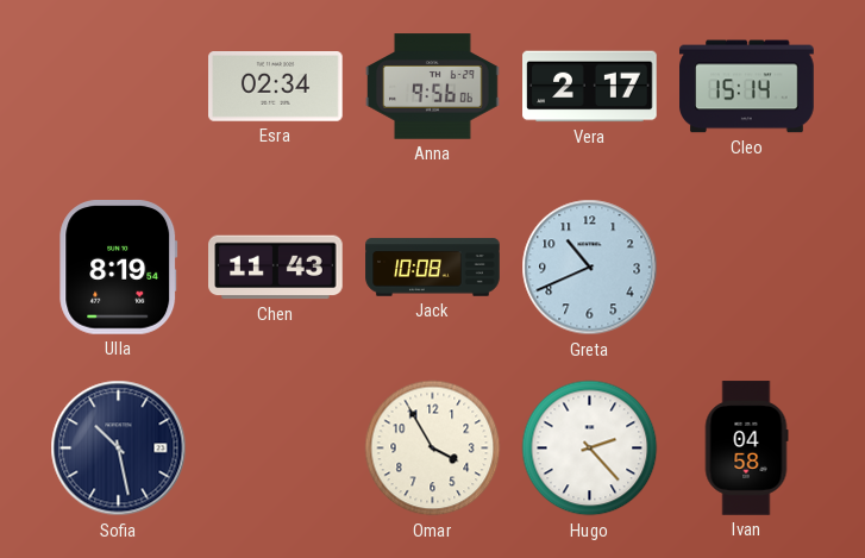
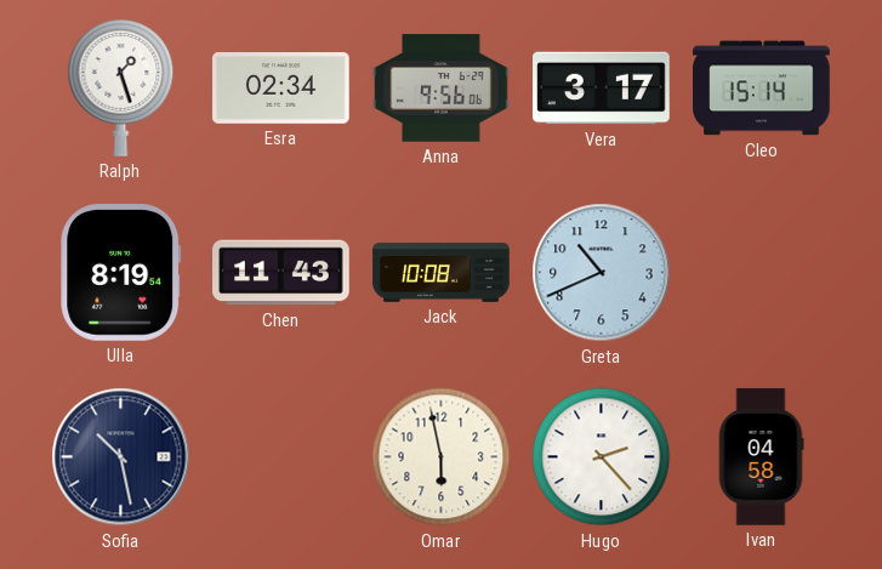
Ralph: none -> 1:27
Vera: 2:17 -> 3:17
Omar: 3:55 -> 5:58
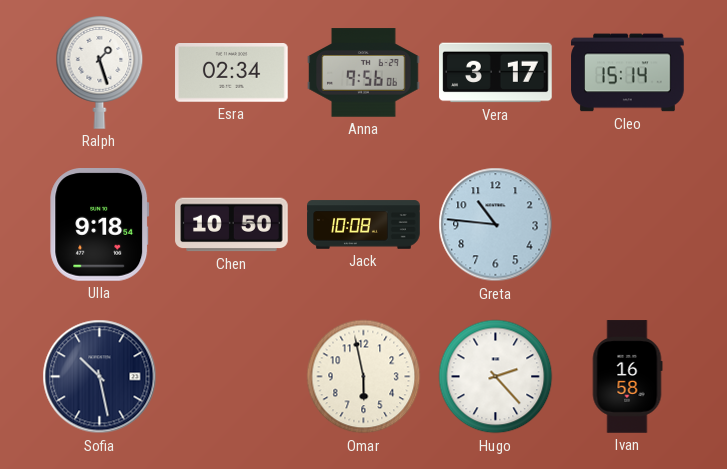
Ulla: 8:19 -> 9:18
Chen: 11:43 -> 10:50
Greta: 10:41 -> 10:46
Ivan: 04:58 -> 16:58
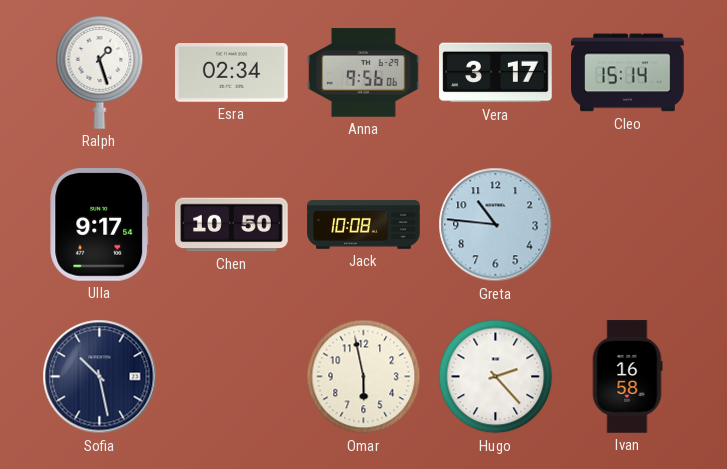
Ulla: 9:18 -> 9:17
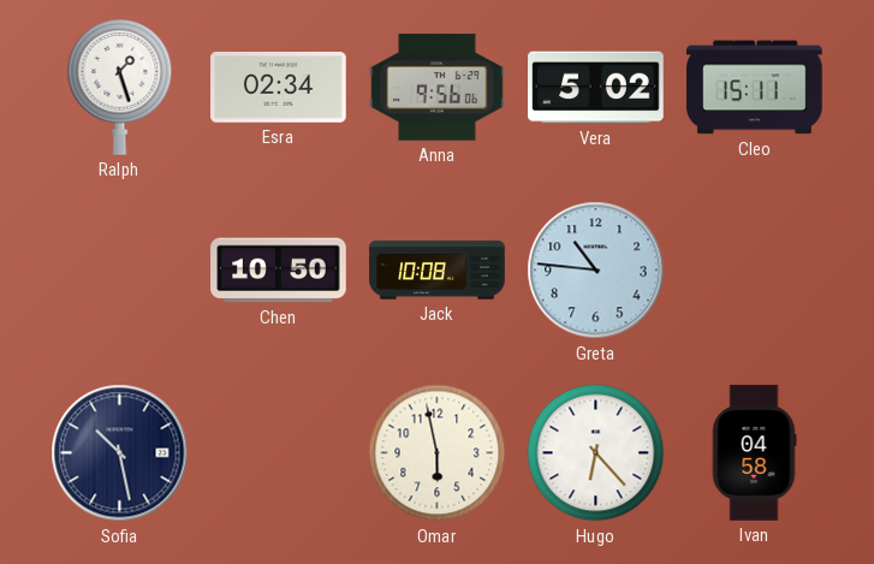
Vera: 3:17 -> 5:02
Cleo: 15:14 -> 15:11
Ulla: 9:17 -> none
Hugo: 2:23 -> 6:23
Ivan: 16:58 -> 04:58
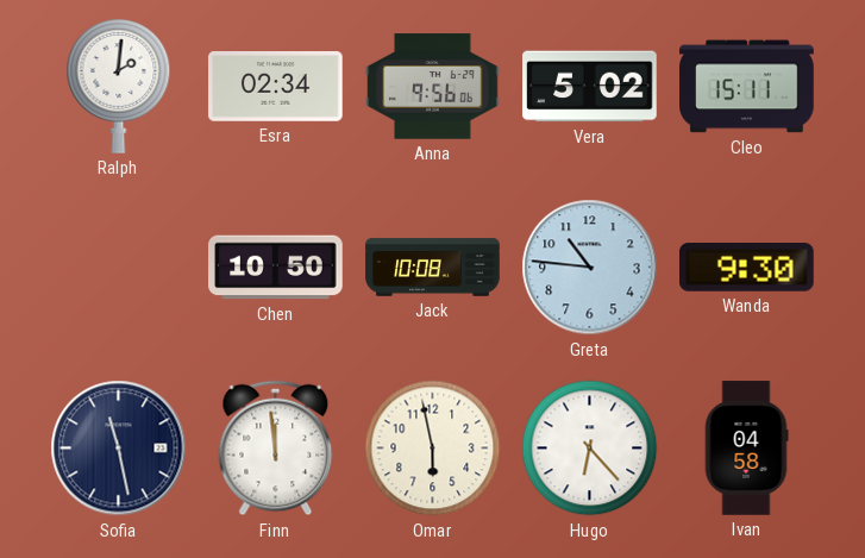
Ralph: 1:27 -> 2:01
Wanda: none -> 9:30
Sofia: 10:28 -> 11:28
Finn: none -> 11:59
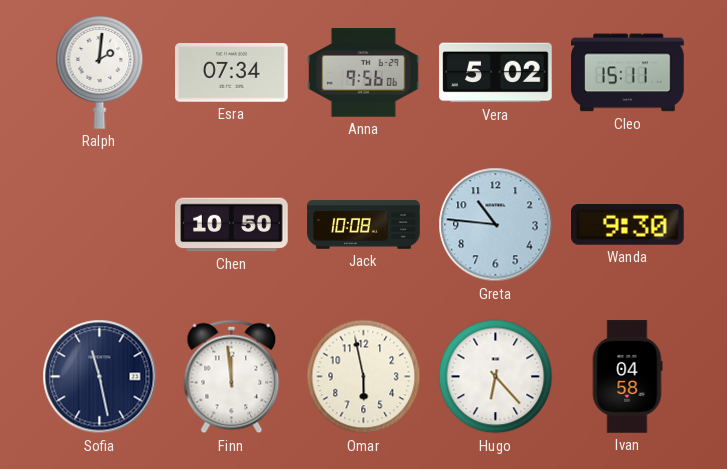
Esra: 02:34 -> 07:34
